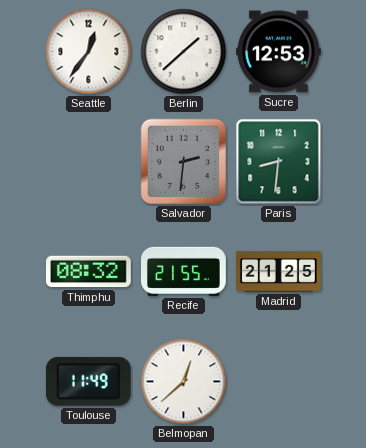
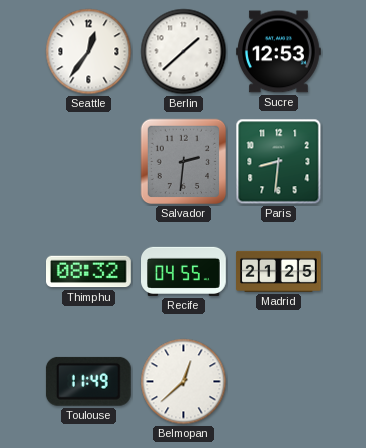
Recife: 21:55 -> 04:55
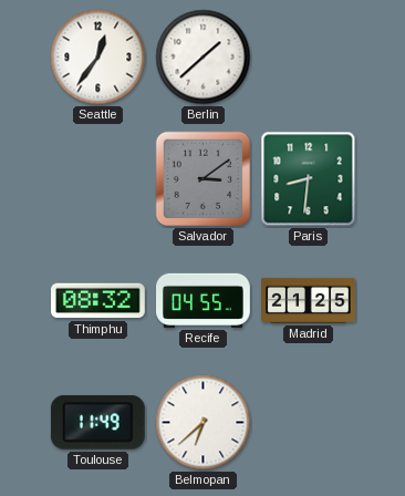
Sucre: 12:53 -> none
Salvador: 2:31 -> 3:09
Belmopan: 12:38 -> 6:38
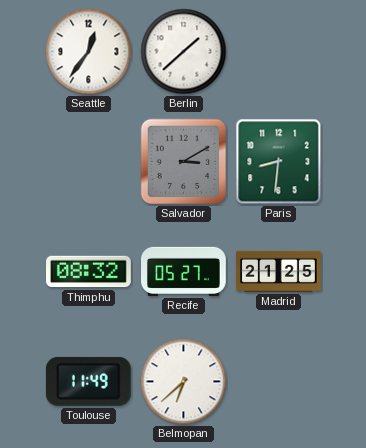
Salvador: 3:09 -> 3:10
Recife: 04:55 -> 05:27
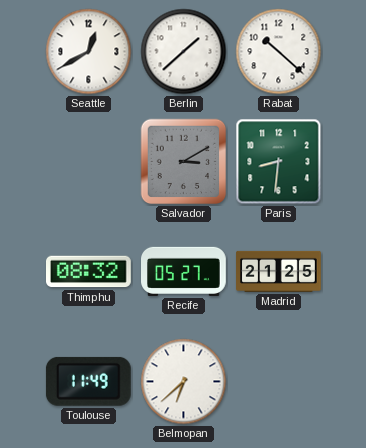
Seattle: 12:36 -> 12:40
Rabat: none -> 10:22
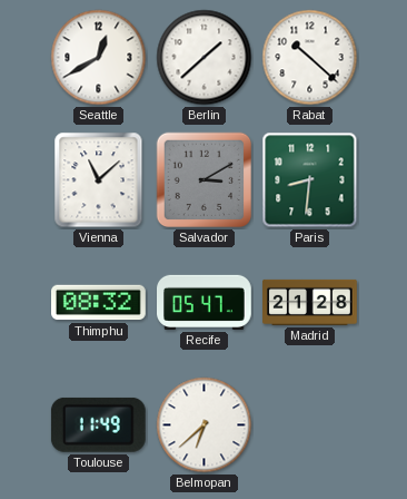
Vienna: none -> 11:08
Recife: 05:27 -> 05:47
Madrid: 21:25 -> 21:28
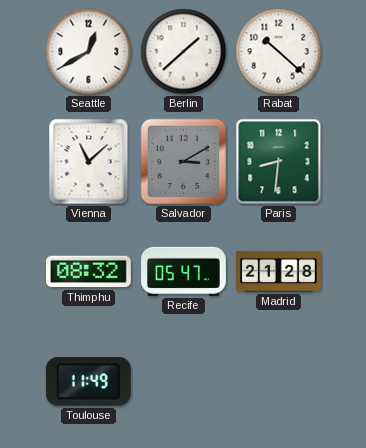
Belmopan: 6:38 -> none
